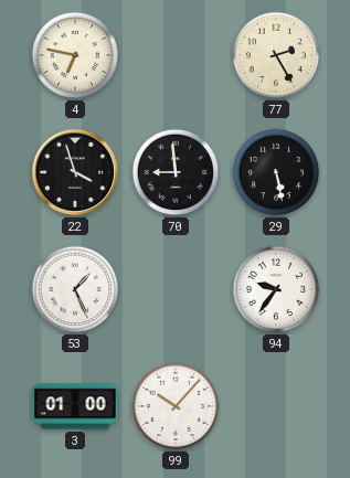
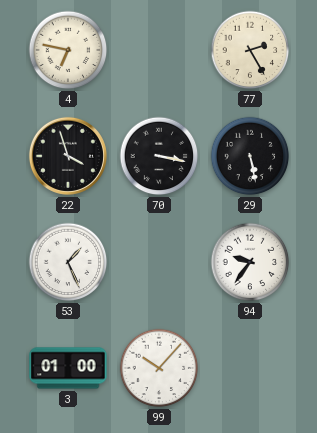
70: 8:59 -> 3:17
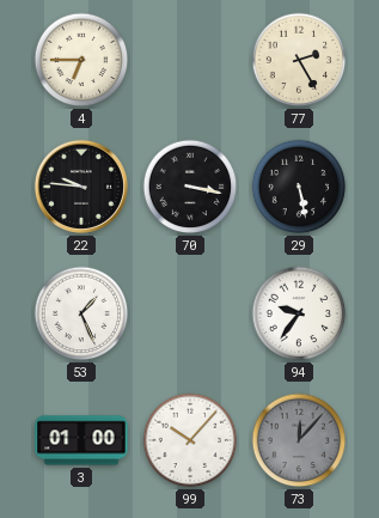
4: 6:47 -> 6:45
22: 3:57 -> 9:46
73: none -> 12:07
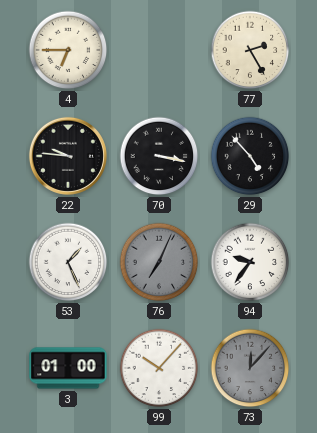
29: 5:28 -> 4:53
76: none -> 7:04
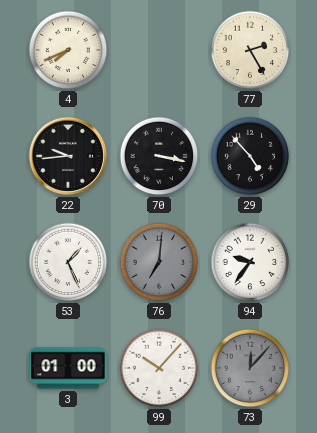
4: 6:45 -> 7:41
22: 9:46 -> 9:44
76: 7:04 -> 7:01
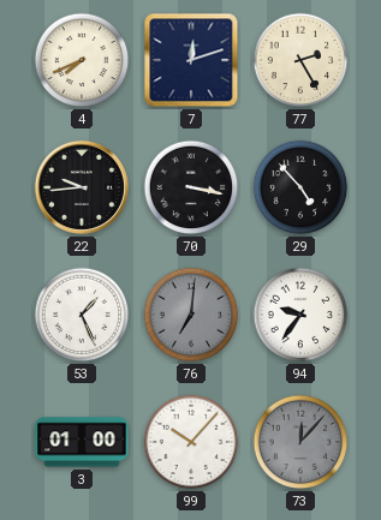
7: none -> 12:12
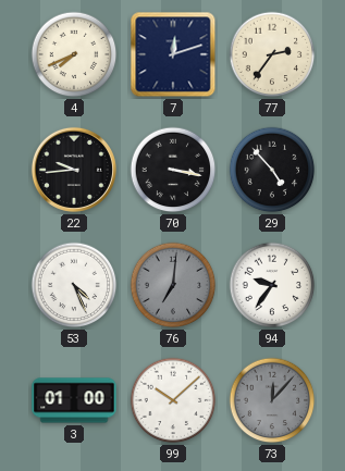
77: 2:25 -> 2:36
53: 1:26 -> 4:26
99: 10:07 -> 10:08
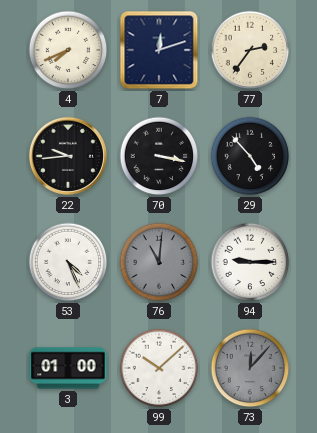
76: 7:01 -> 11:01
94: 9:36 -> 9:15
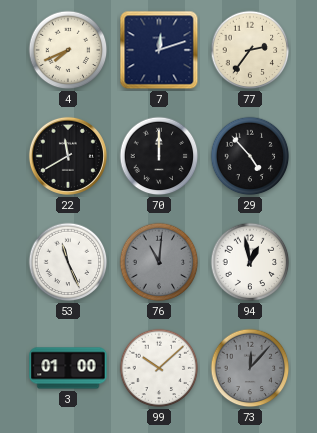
22: 9:44 -> 11:40
70: 3:17 -> 12:00
53: 4:26 -> 11:26
94: 9:15 -> 12:58
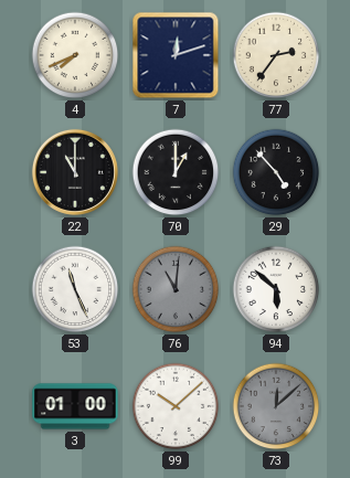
22: 11:40 -> 11:00
70: 12:00 -> 1:00
94: 12:58 -> 5:52
73: 12:07 -> 12:08
